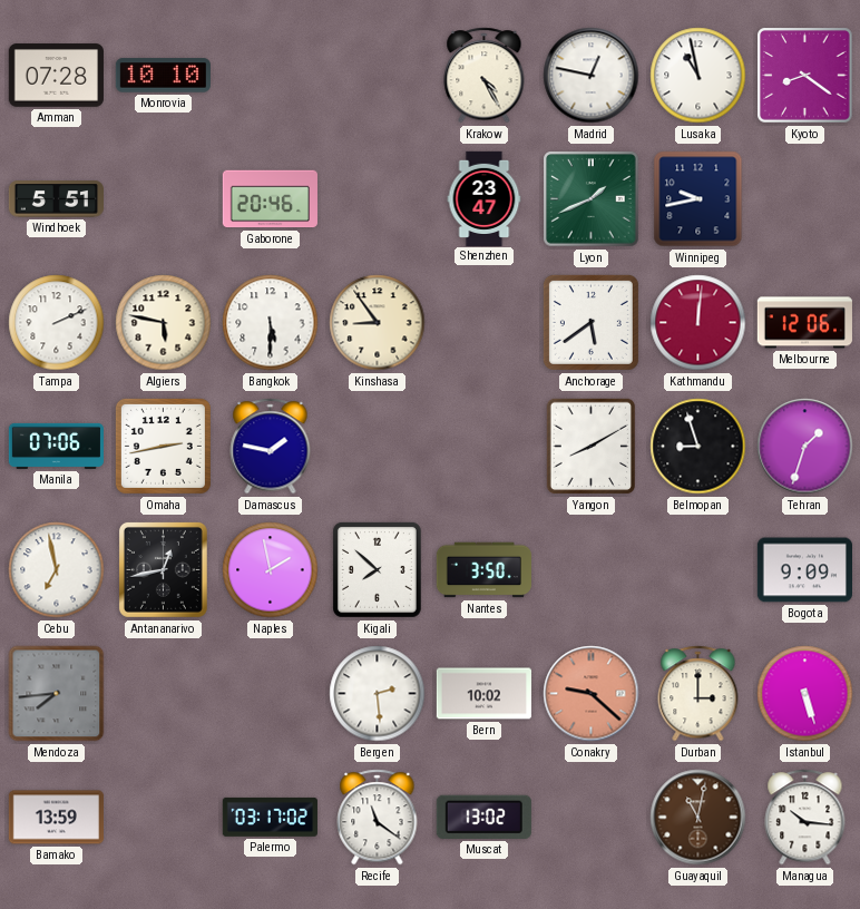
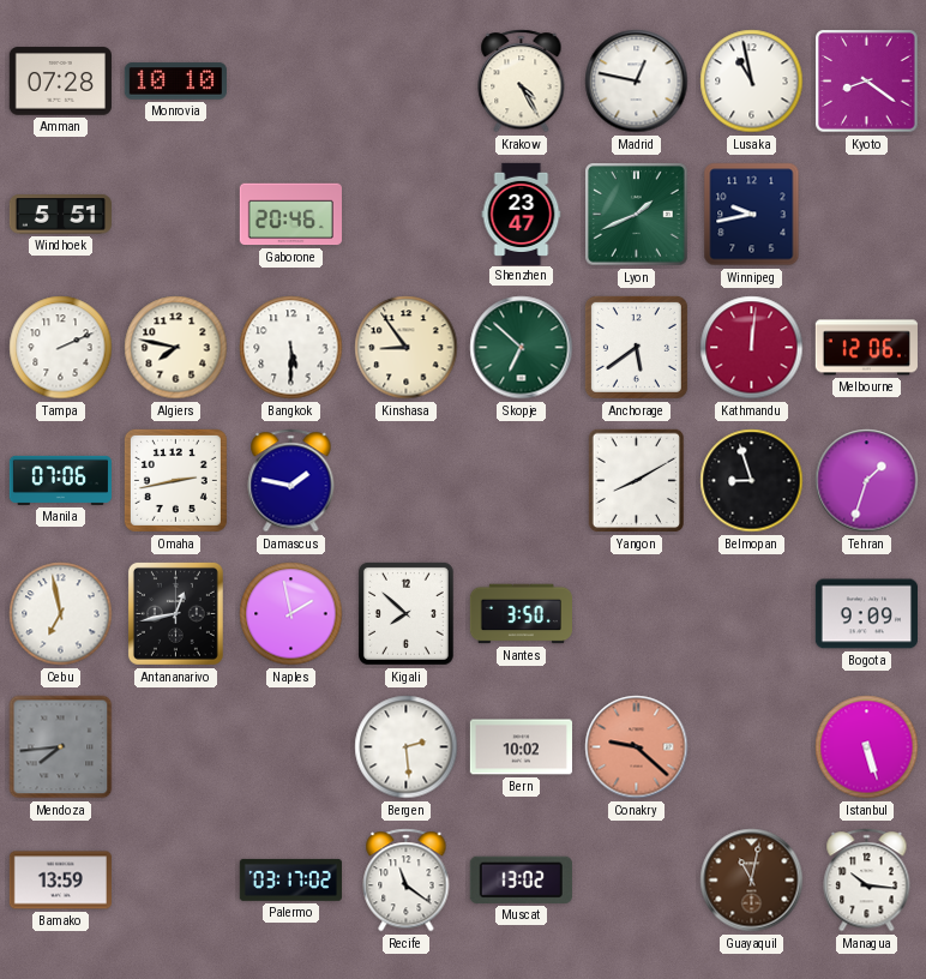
Algiers: 5:47 -> 7:47
Skopje: none -> 6:52
Durban: 3:00 -> none
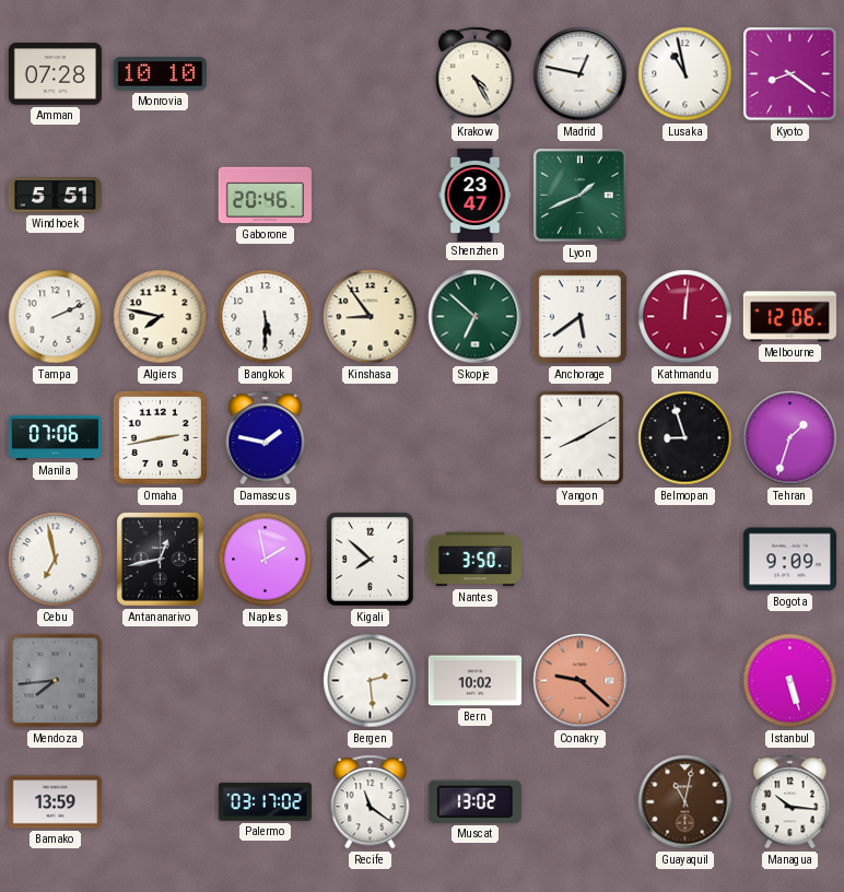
Winnipeg: 9:43 -> none
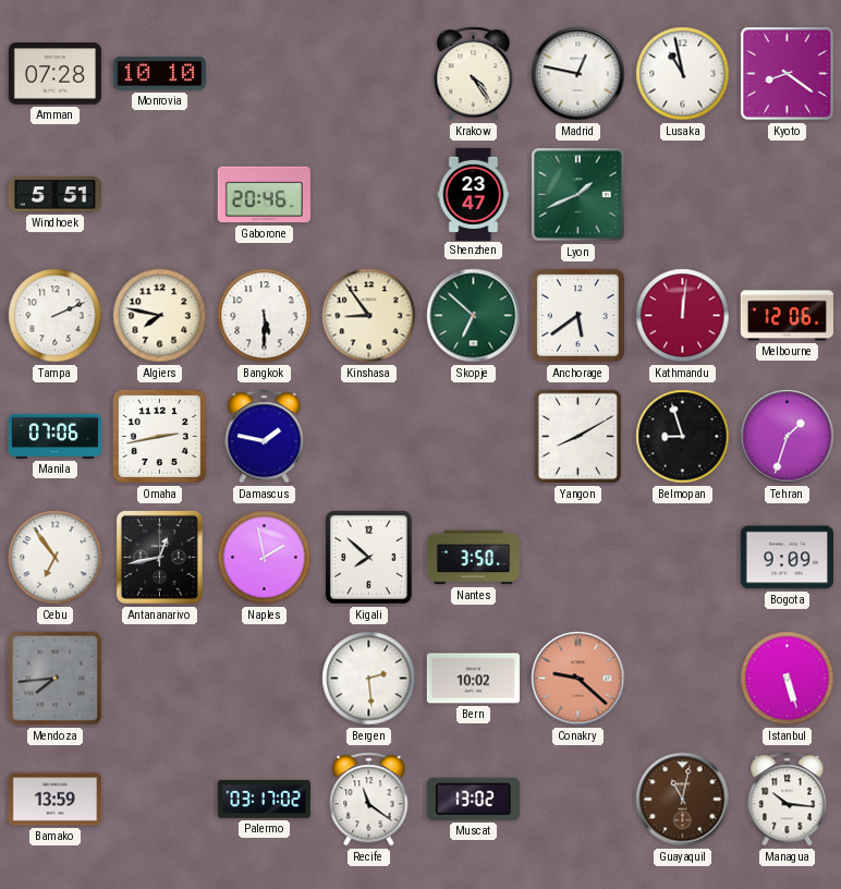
Krakow: 4:25 -> 4:24
Cebu: 6:58 -> 6:54
